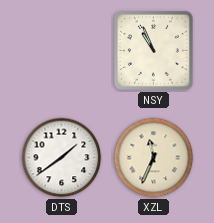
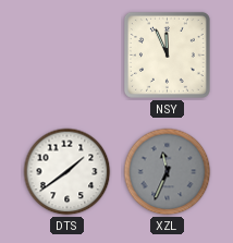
NSY: 10:56 -> 11:56
XZL dial: cream -> grey
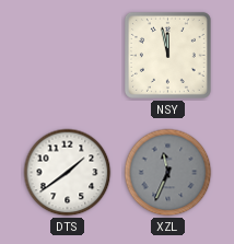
NSY: 11:56 -> 11:58
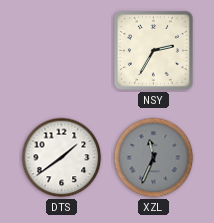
NSY: 11:58 -> 2:35
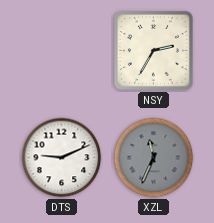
DTS: 1:39 -> 9:11
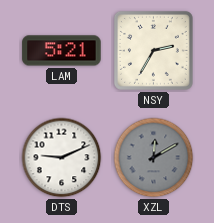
LAM: none -> 5:21
XZL: 11:34 -> 12:10
